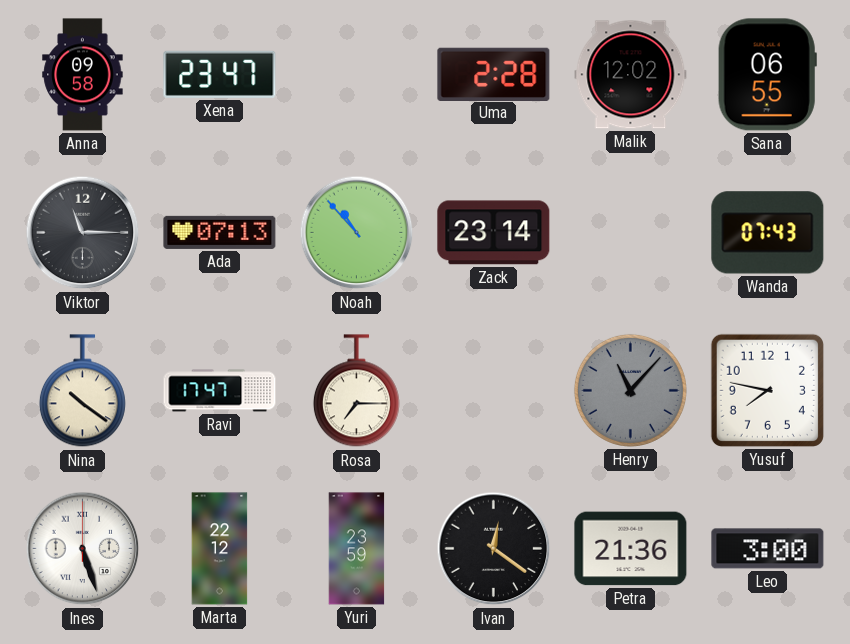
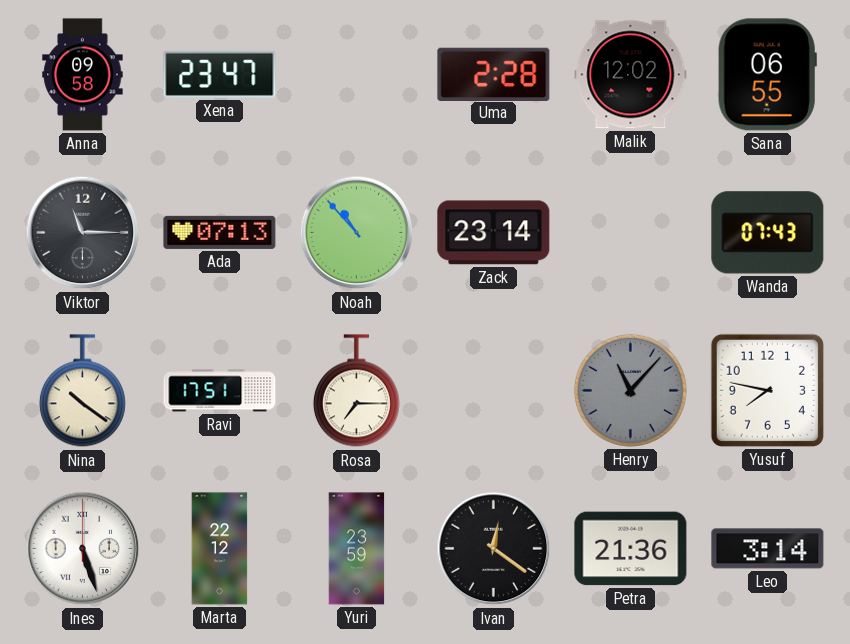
Ravi: 17:47 -> 17:51
Leo: 3:00 -> 3:14
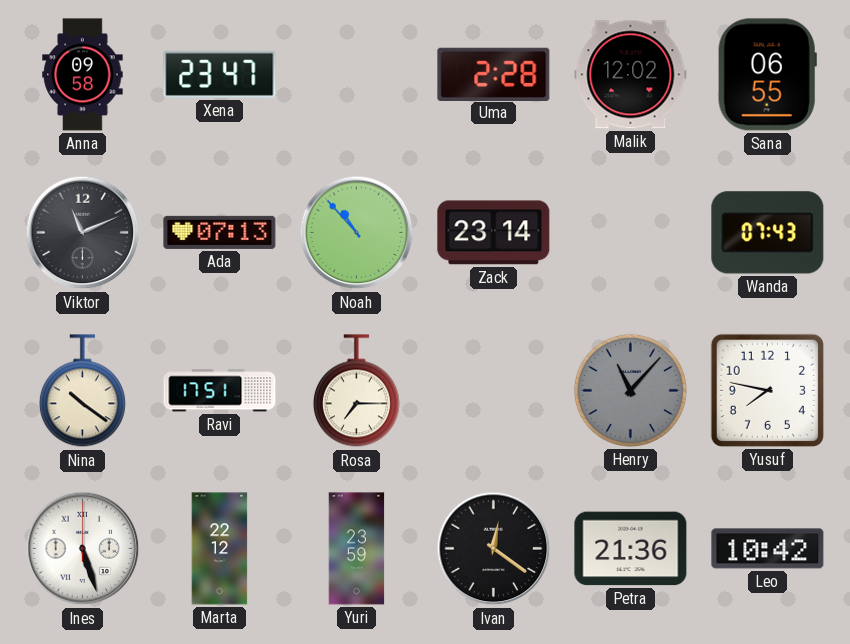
Viktor: 11:15 -> 11:11
Leo: 3:14 -> 10:42
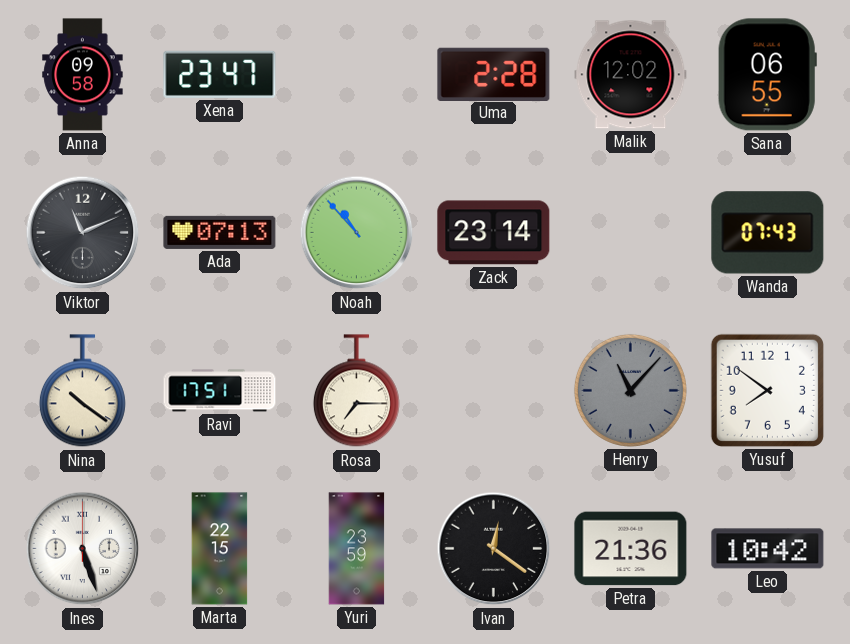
Yusuf: 7:47 -> 7:51
Marta: 22:12 -> 22:15
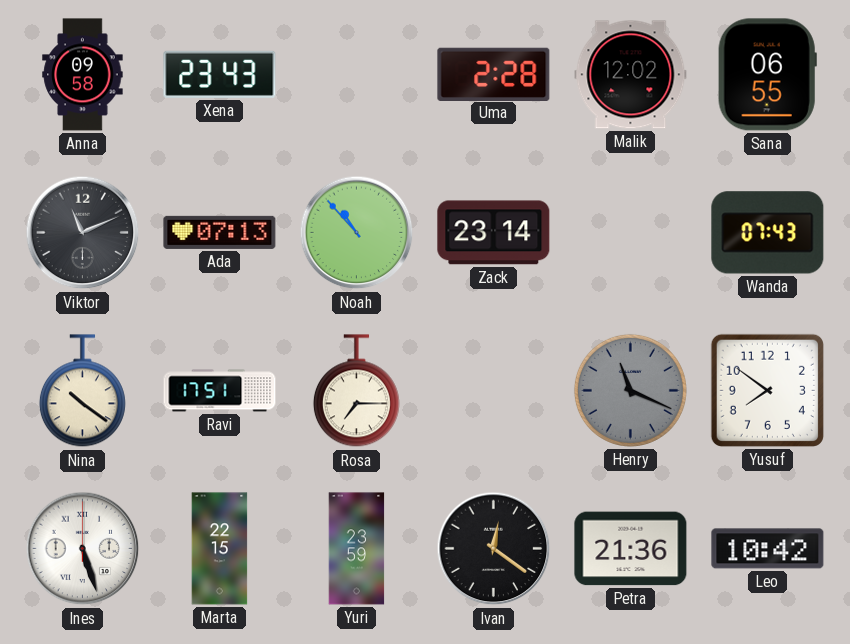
Xena: 23:47 -> 23:43
Henry: 11:07 -> 11:19
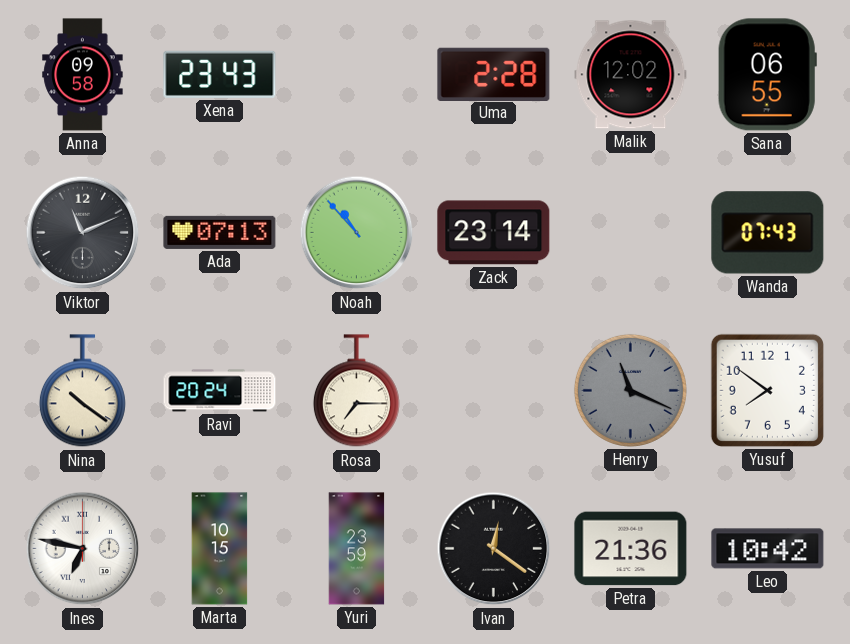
Ravi: 17:51 -> 20:24
Ines: 5:27 -> 6:47
Marta: 22:15 -> 10:15
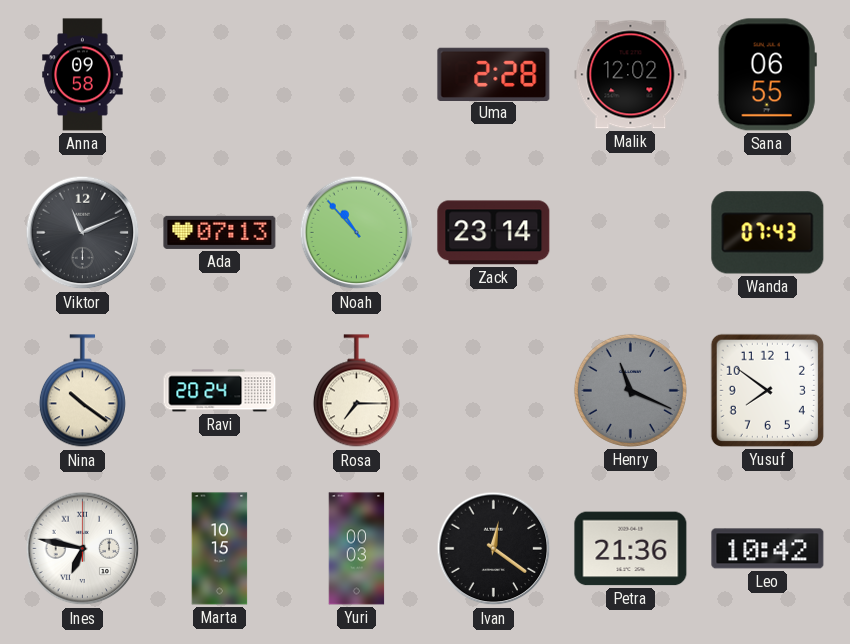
Xena: 23:43 -> none
Yuri: 23:59 -> 00:03
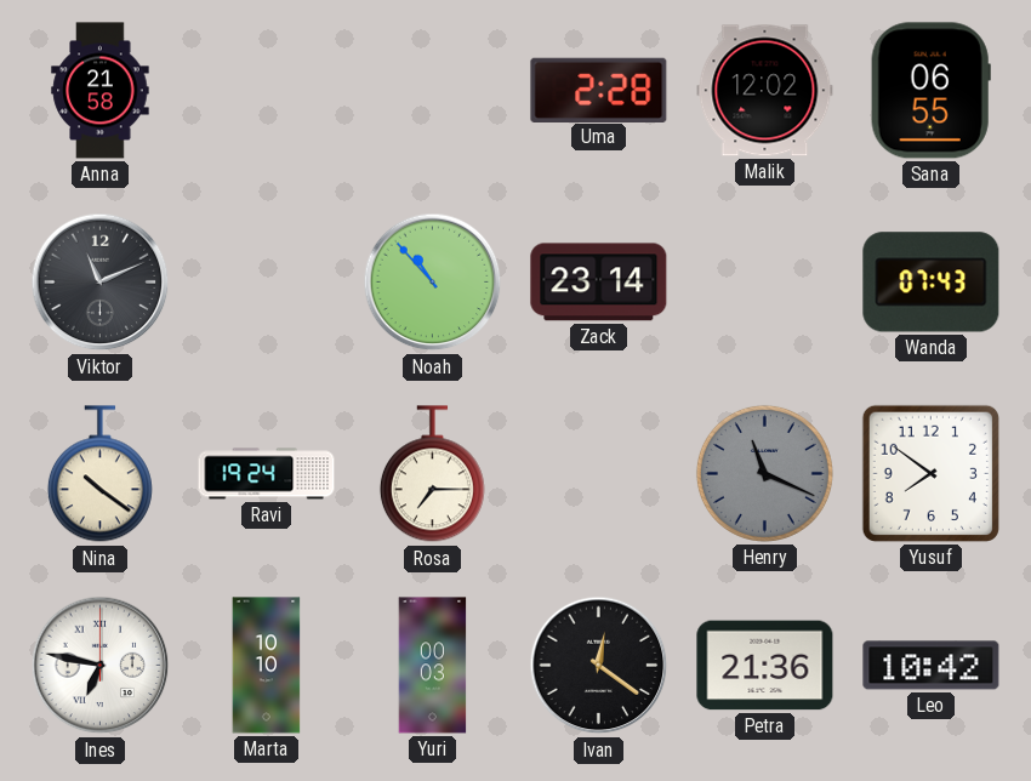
Anna: 09:58 -> 21:58
Ada: 07:13 -> none
Ravi: 20:24 -> 19:24
Marta: 10:15 -> 10:10
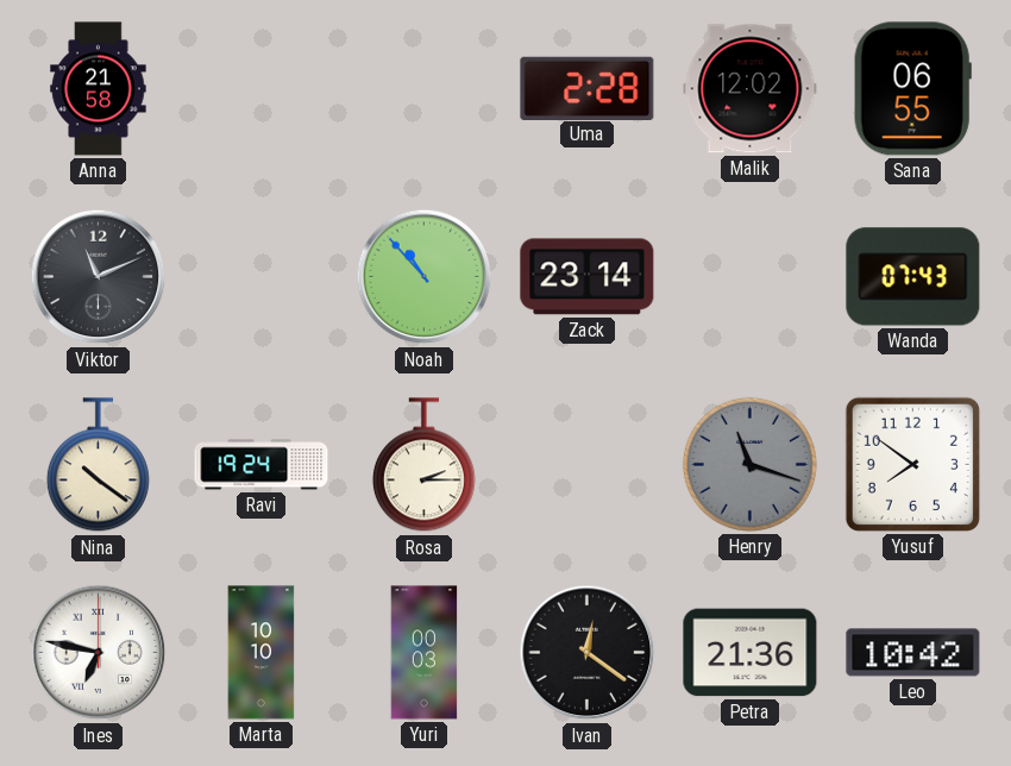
Rosa: 7:15 -> 2:15
Henry: 11:19 -> 11:18
